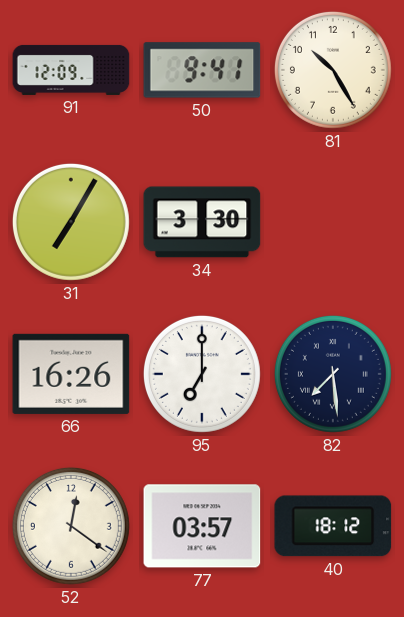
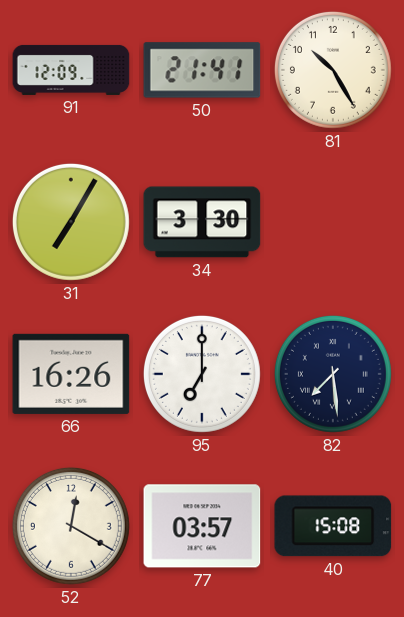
50: 9:41 -> 21:41
52: 12:21 -> 12:20
40: 18:12 -> 15:08
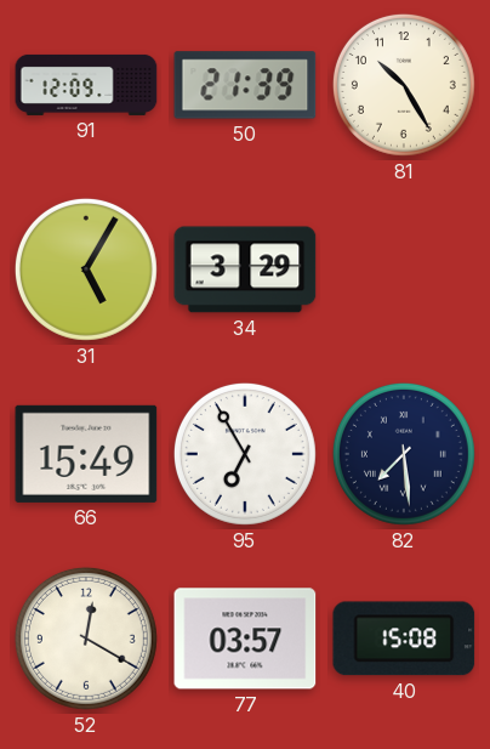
50: 21:41 -> 21:39
31: 7:05 -> 5:05
34: 3:30 -> 3:29
66: 16:26 -> 15:49
95: 7:00 -> 6:55
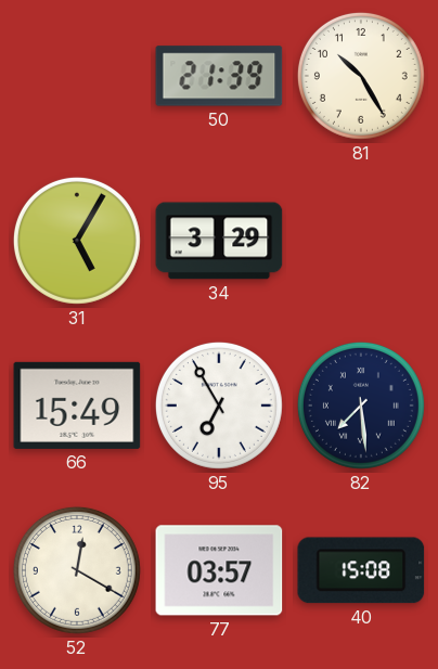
91: 12:09 -> none
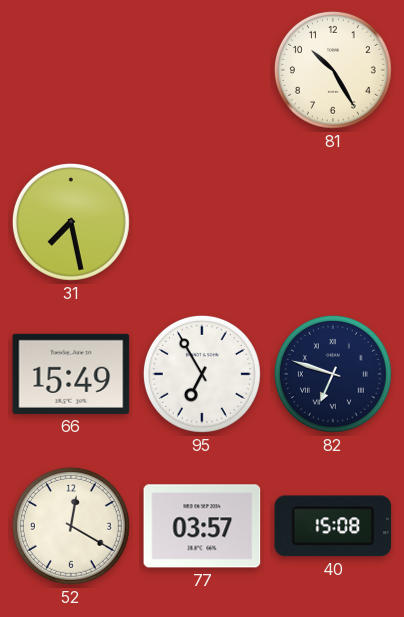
50: 21:39 -> none
31: 5:05 -> 7:28
34: 3:29 -> none
82: 7:29 -> 6:48
